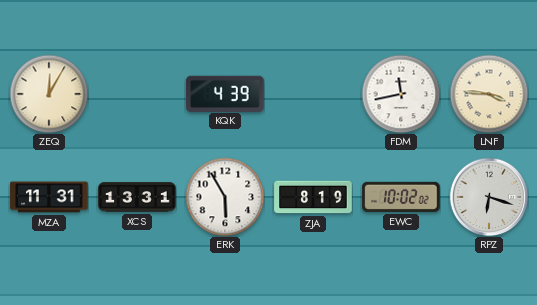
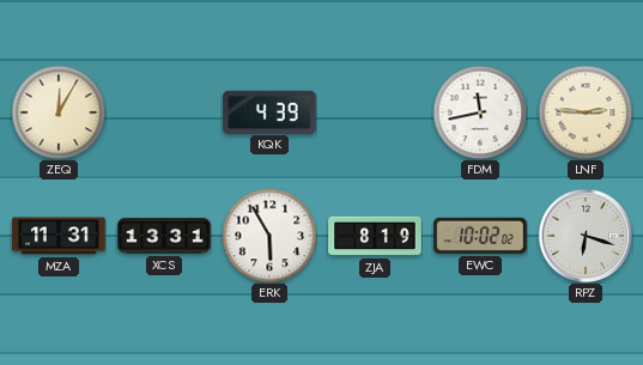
LNF: 3:46 -> 2:46
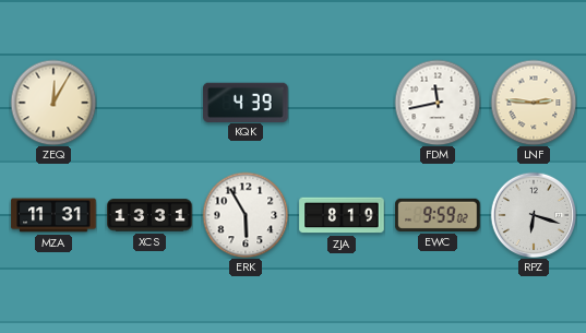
EWC: 10:02 -> 9:59
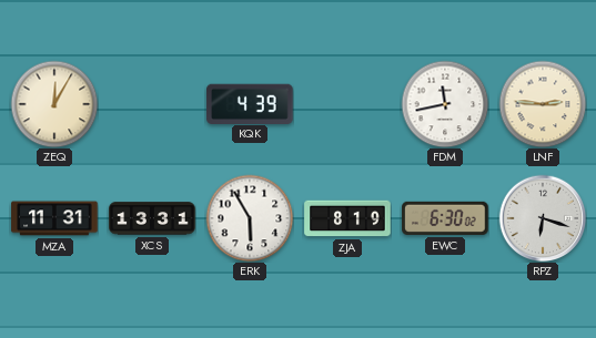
EWC: 9:59 -> 6:30
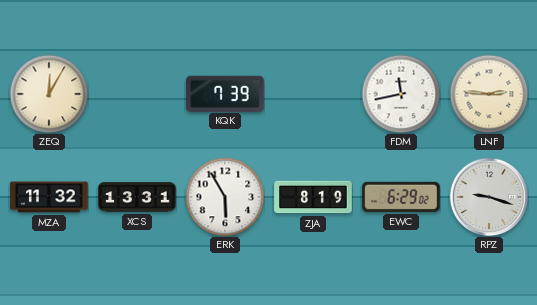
KQK: 4:39 -> 7:39
MZA: 11:31 -> 11:32
EWC: 6:30 -> 6:29
RPZ: 6:18 -> 9:18
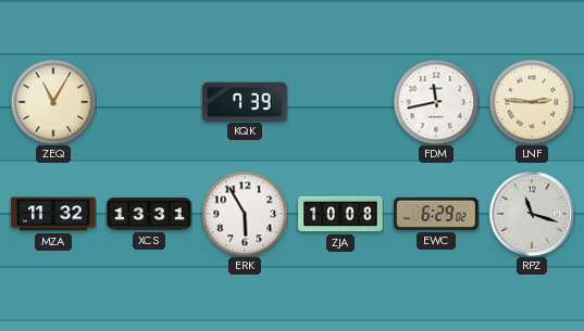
ZEQ: 12:05 -> 11:05
ZJA: 8:19 -> 10:08
RPZ: 9:18 -> 11:18
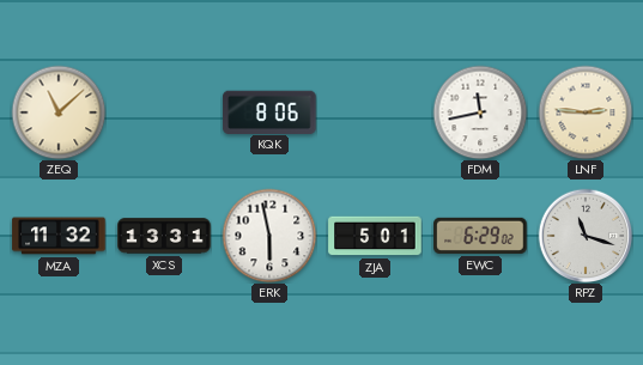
ZEQ: 11:05 -> 11:08
KQK: 7:39 -> 8:06
ERK: 5:55 -> 5:58
ZJA: 10:08 -> 5:01
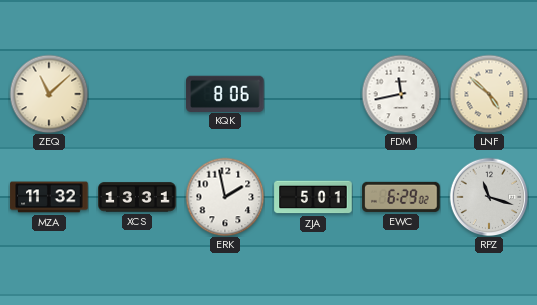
LNF: 2:46 -> 4:52
ERK: 5:58 -> 1:58
